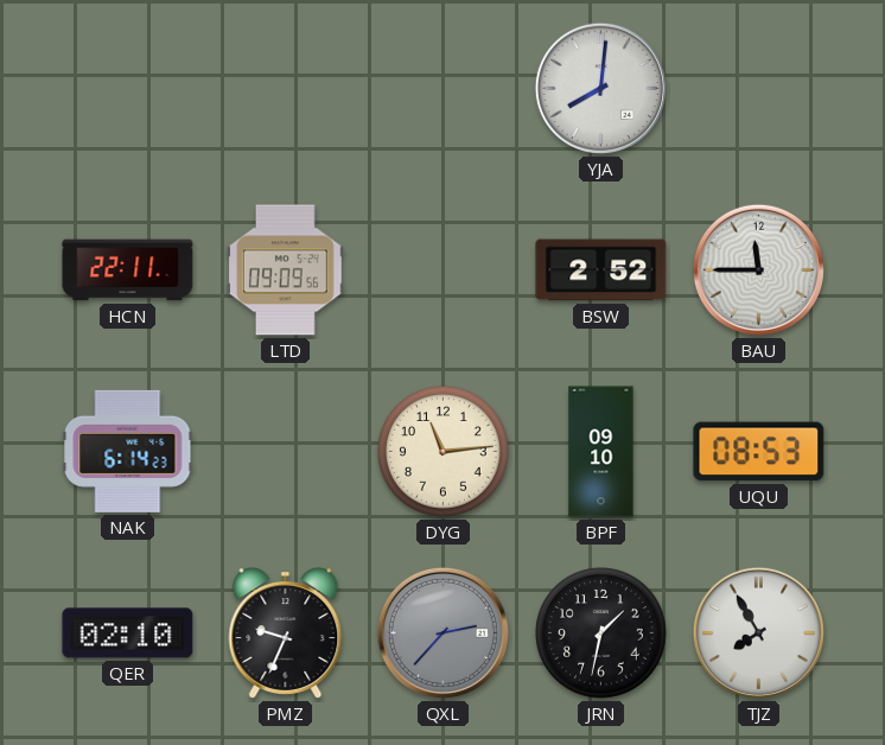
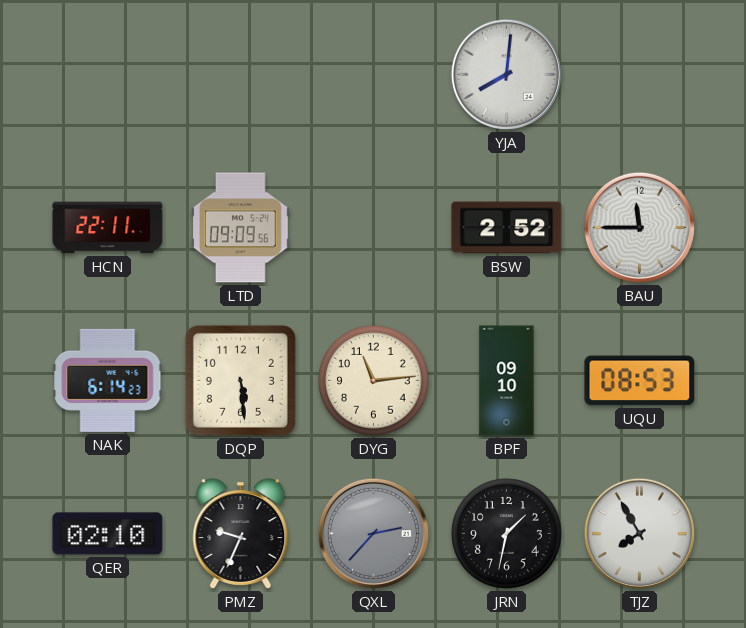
DQP: none -> 5:29
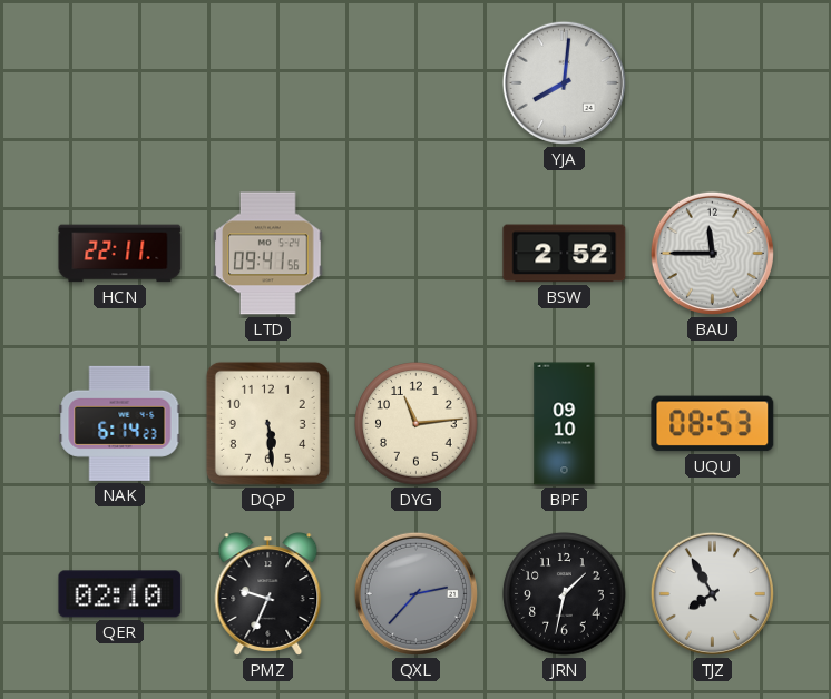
LTD: 09:09 -> 09:41
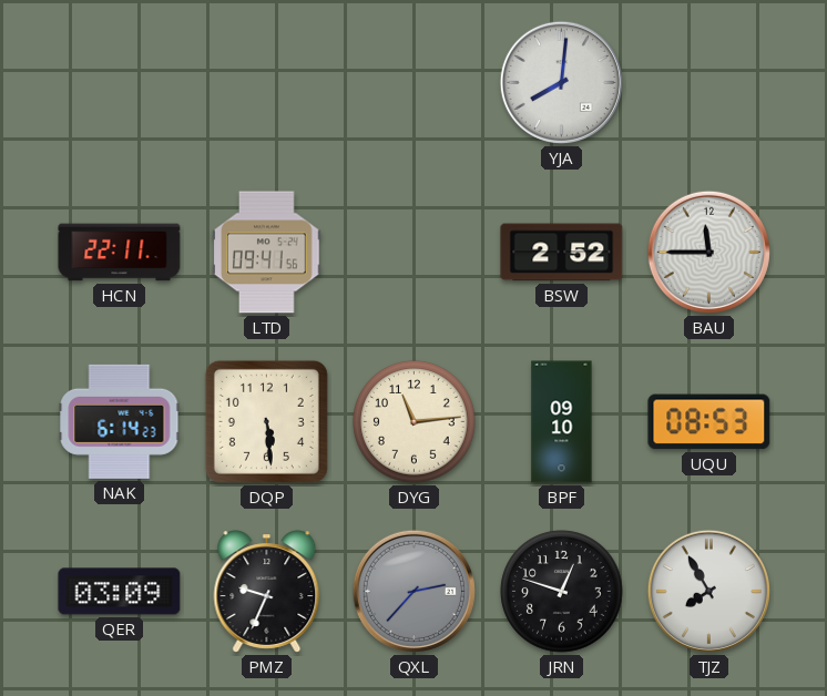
QER: 02:10 -> 03:09
JRN: 1:32 -> 12:48
